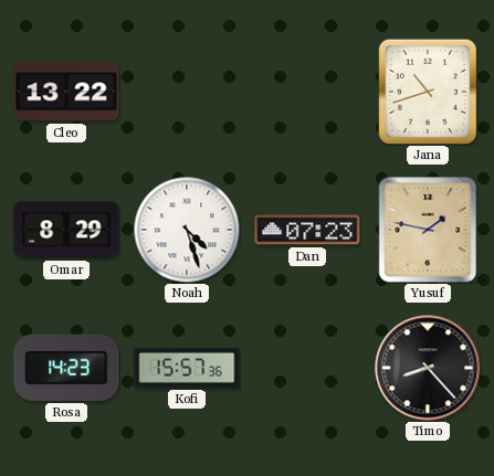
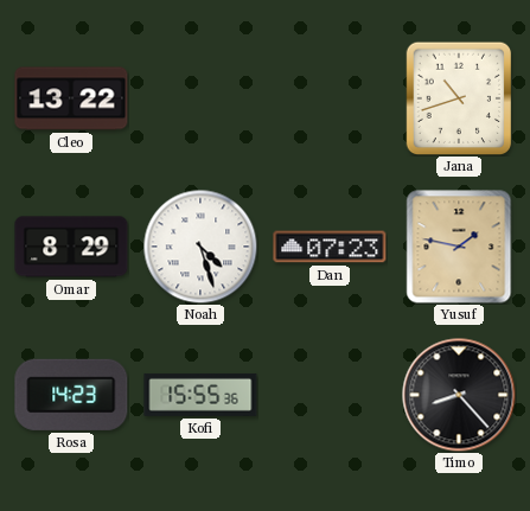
Kofi: 15:57 -> 15:55
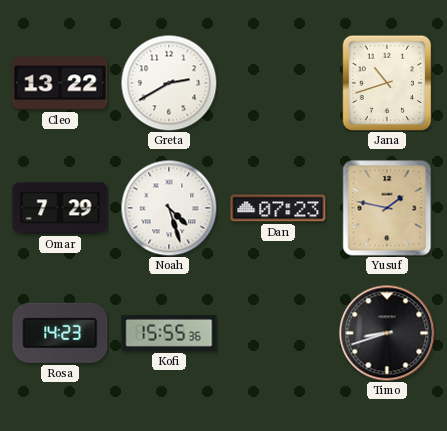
Greta: none -> 2:40
Omar: 8:29 -> 7:29
Timo: 8:23 -> 8:42
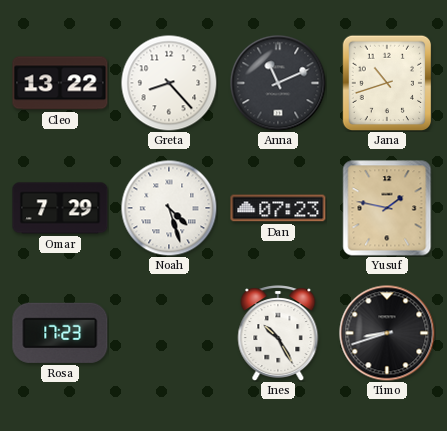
Greta: 2:40 -> 8:23
Anna: none -> 11:11
Rosa: 14:23 -> 17:23
Kofi: 15:55 -> none
Ines: none -> 10:25
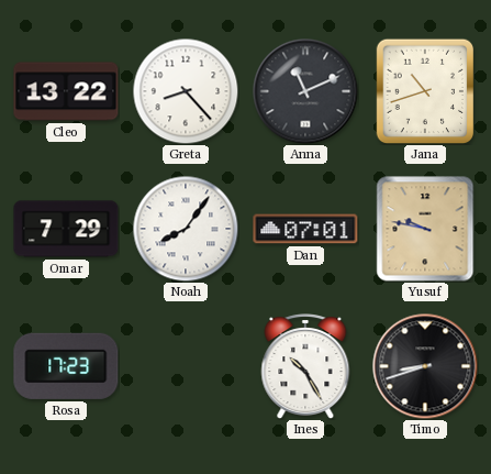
Noah: 4:27 -> 8:06
Dan: 07:23 -> 07:01
Yusuf: 1:47 -> 9:47
